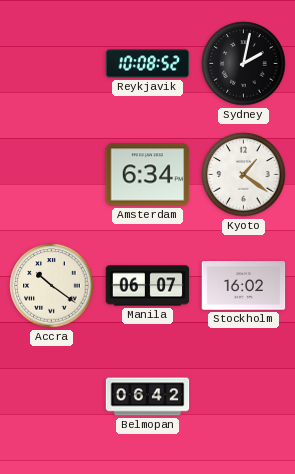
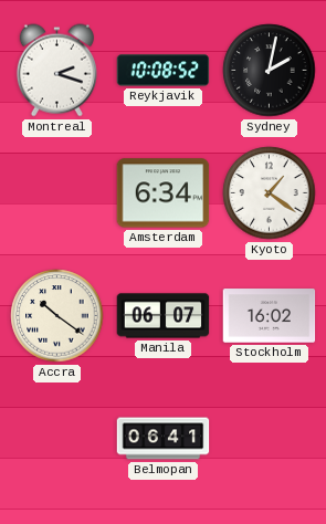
Montreal: none -> 2:18
Belmopan: 06:42 -> 06:41
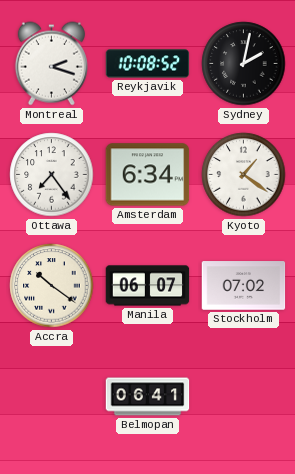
Ottawa: none -> 7:24
Stockholm: 16:02 -> 07:02
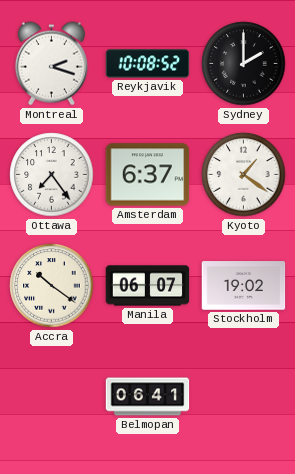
Sydney: 2:02 -> 2:00
Amsterdam: 6:34 -> 6:37
Stockholm: 07:02 -> 19:02
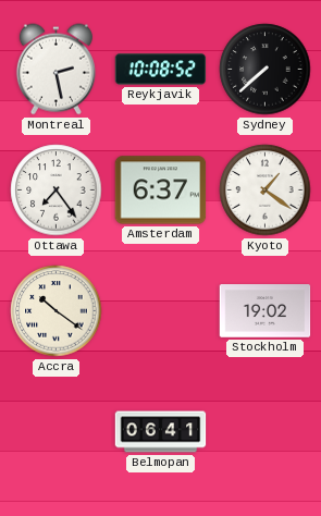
Montreal: 2:18 -> 2:28
Sydney: 2:00 -> 7:38
Manila: 06:07 -> none
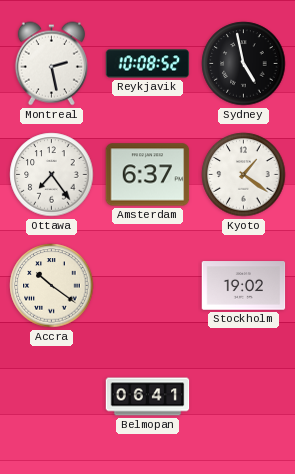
Sydney: 7:38 -> 4:58
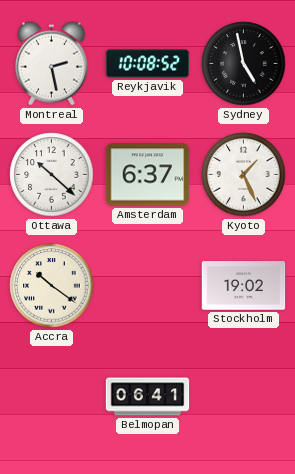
Ottawa: 7:24 -> 10:22
Kyoto: 1:21 -> 1:26
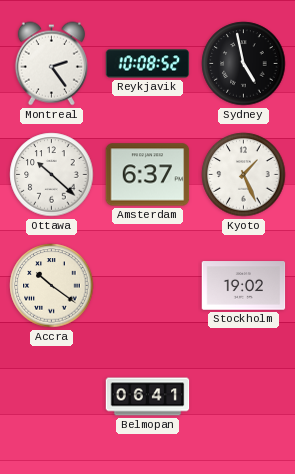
Montreal: 2:28 -> 2:24
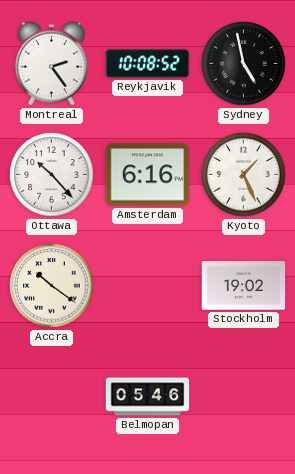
Ottawa: 10:22 -> 10:23
Amsterdam: 6:37 -> 6:16
Belmopan: 06:41 -> 05:46
